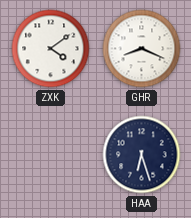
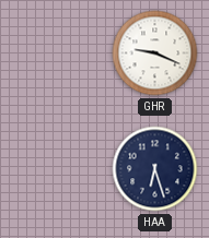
ZXK: 4:09 -> none
GHR: 8:19 -> 9:19
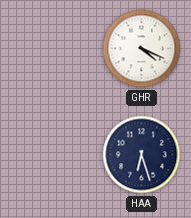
GHR: 9:19 -> 4:19
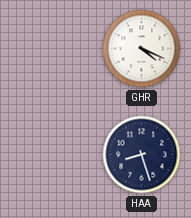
HAA: 6:27 -> 8:27
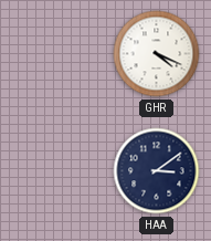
HAA: 8:27 -> 3:09
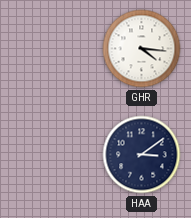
GHR: 4:19 -> 4:16
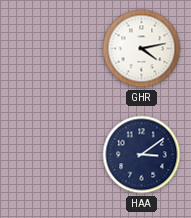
GHR: 4:16 -> 4:13
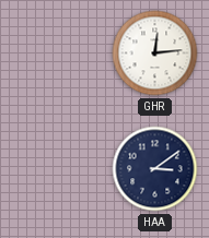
GHR: 4:13 -> 12:14
